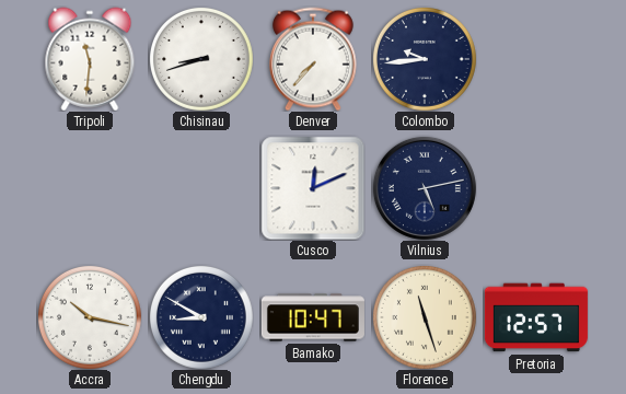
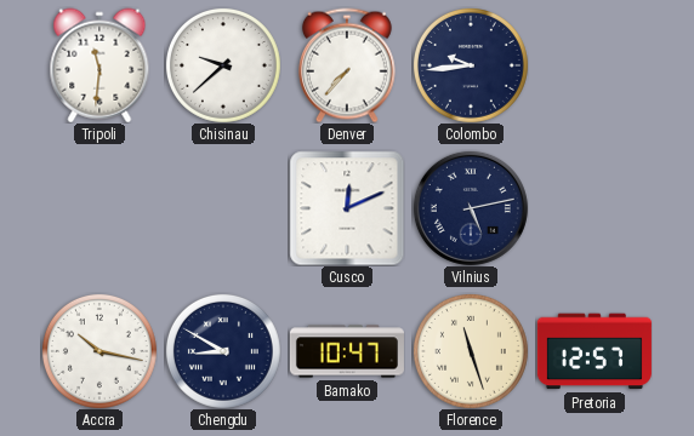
Chisinau: 8:42 -> 9:38
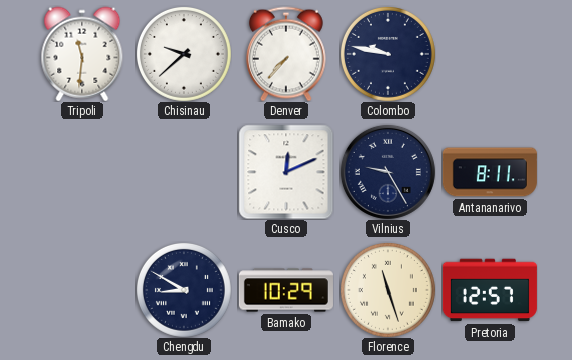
Colombo: 9:44 -> 9:47
Vilnius: 5:13 -> 9:25
Antananarivo: none -> 8:11
Accra: 10:17 -> none
Bamako: 10:47 -> 10:29
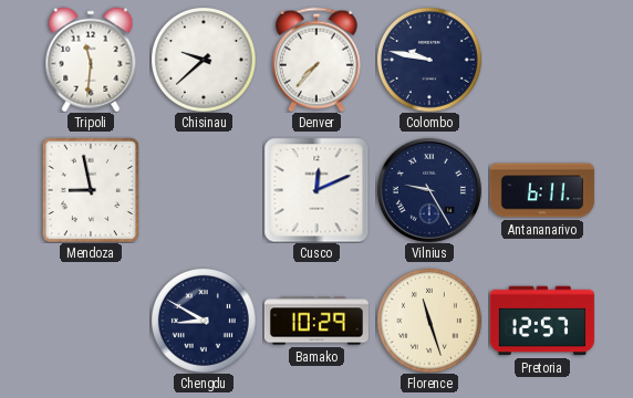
Mendoza: none -> 8:58
Antananarivo: 8:11 -> 6:11
